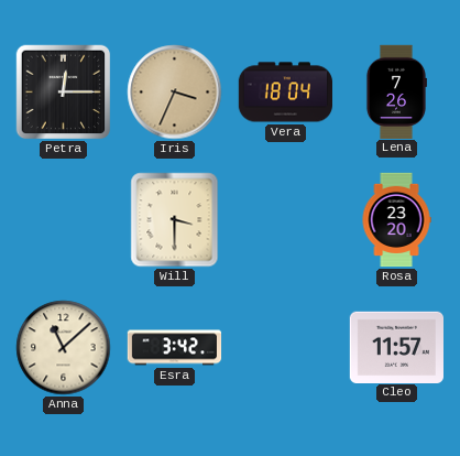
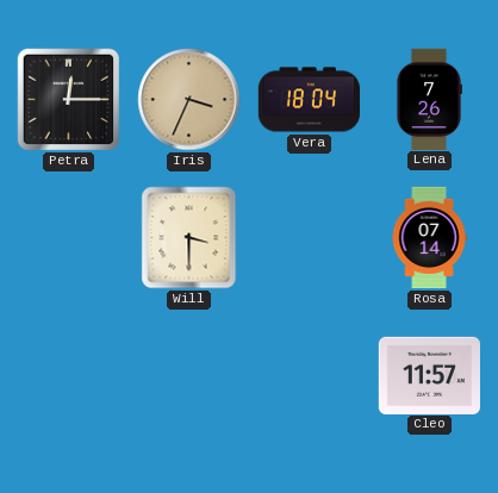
Rosa: 23:20 -> 07:14
Anna: 11:08 -> none
Esra: 3:42 -> none
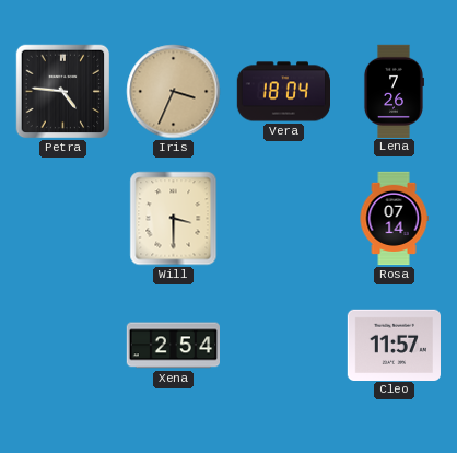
Petra: 12:15 -> 4:46
Xena: none -> 2:54
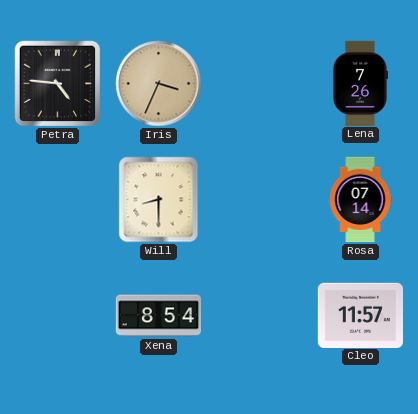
Vera: 18:04 -> none
Will: 3:30 -> 8:30
Xena: 2:54 -> 8:54
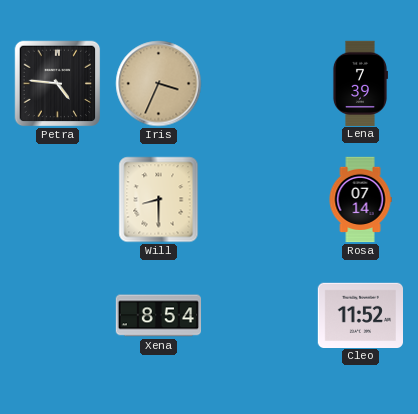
Lena: 7:26 -> 7:39
Cleo: 11:57 -> 11:52
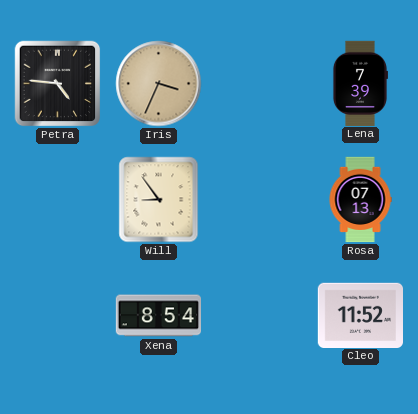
Will: 8:30 -> 8:54
Rosa: 07:14 -> 07:13
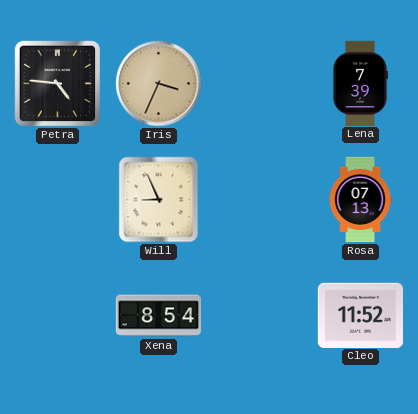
Will: 8:54 -> 8:56
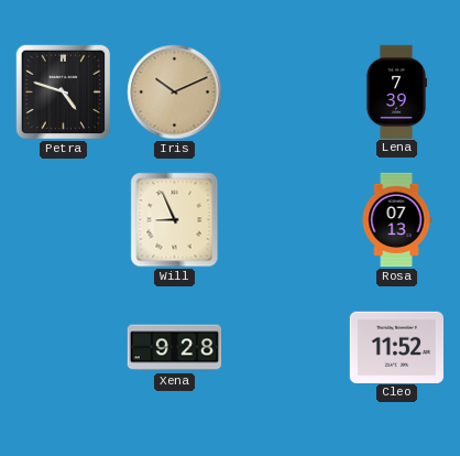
Petra: 4:46 -> 4:48
Iris: 3:34 -> 10:11
Xena: 8:54 -> 9:28
